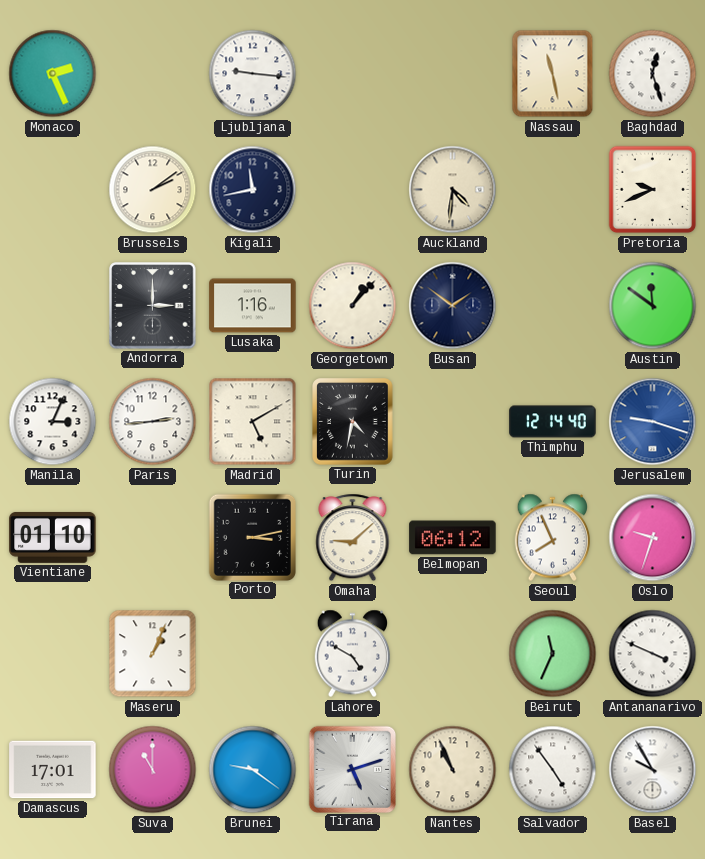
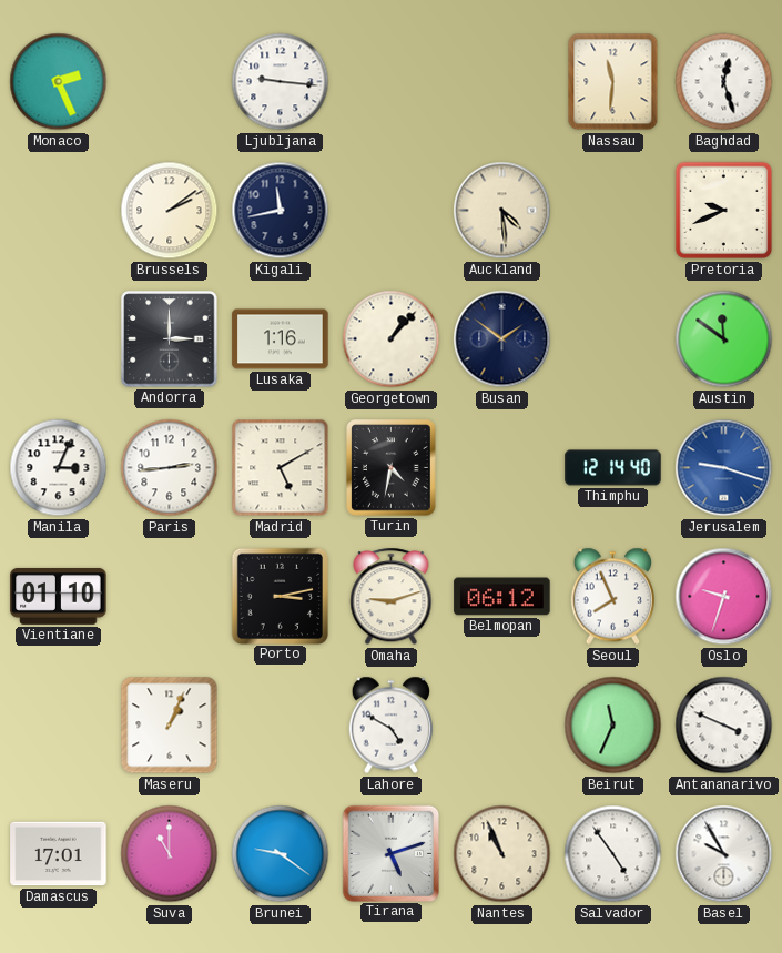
Nassau: 11:28 -> 11:31
Auckland: 4:31 -> 4:29
Omaha: 9:08 -> 9:12
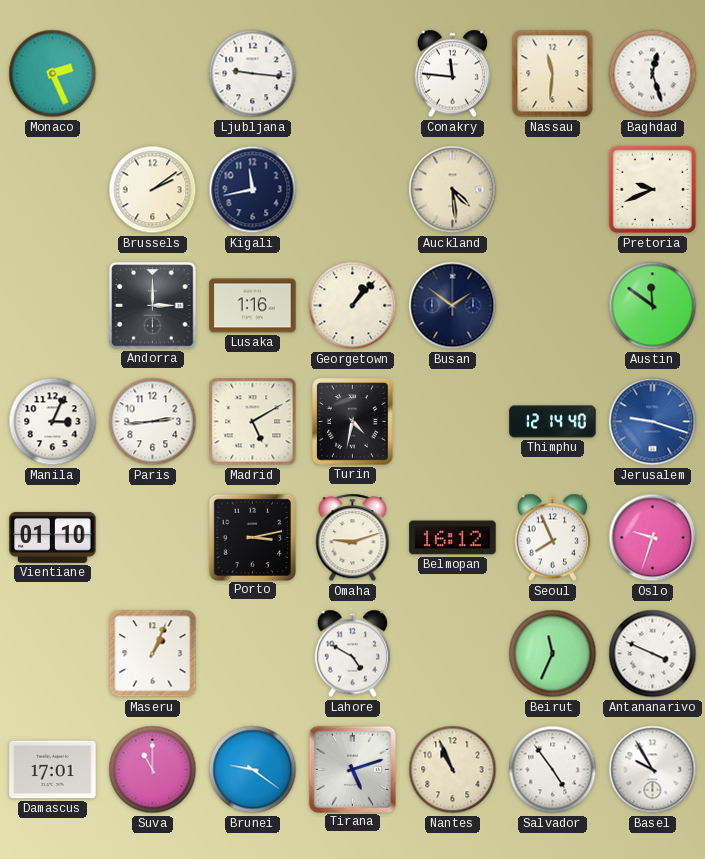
Conakry: none -> 11:46
Belmopan: 06:12 -> 16:12
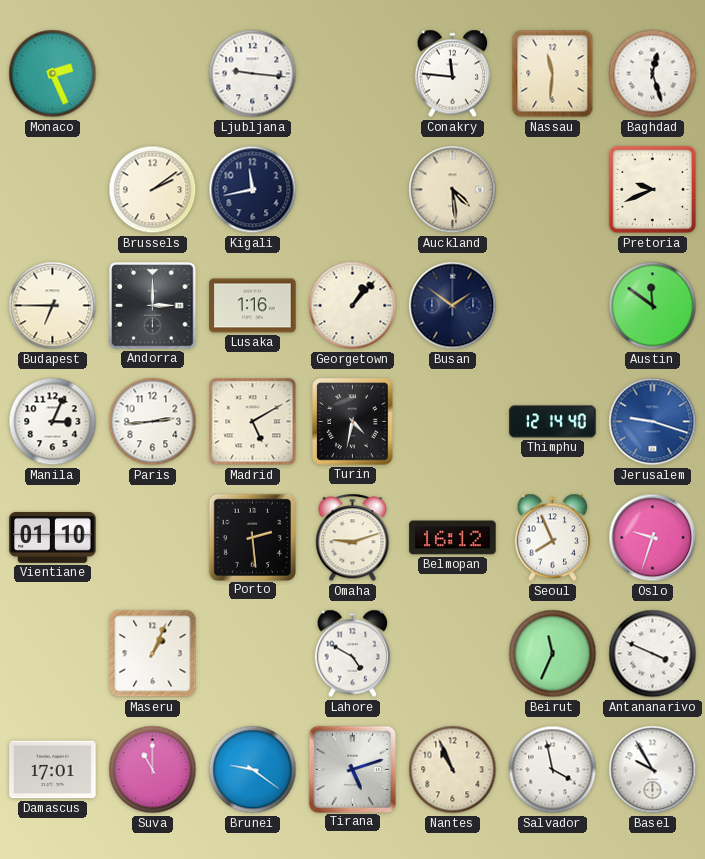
Budapest: none -> 6:45
Porto: 3:13 -> 2:29
Salvador: 4:54 -> 3:58
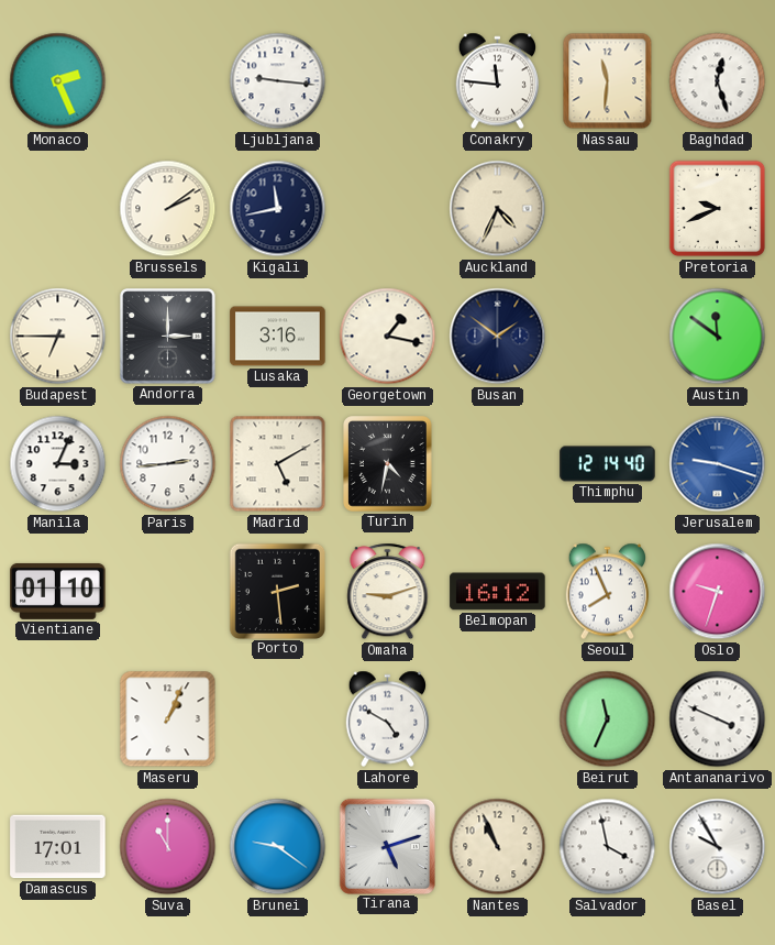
Auckland: 4:29 -> 4:34
Lusaka: 1:16 -> 3:16
Georgetown: 1:07 -> 1:17
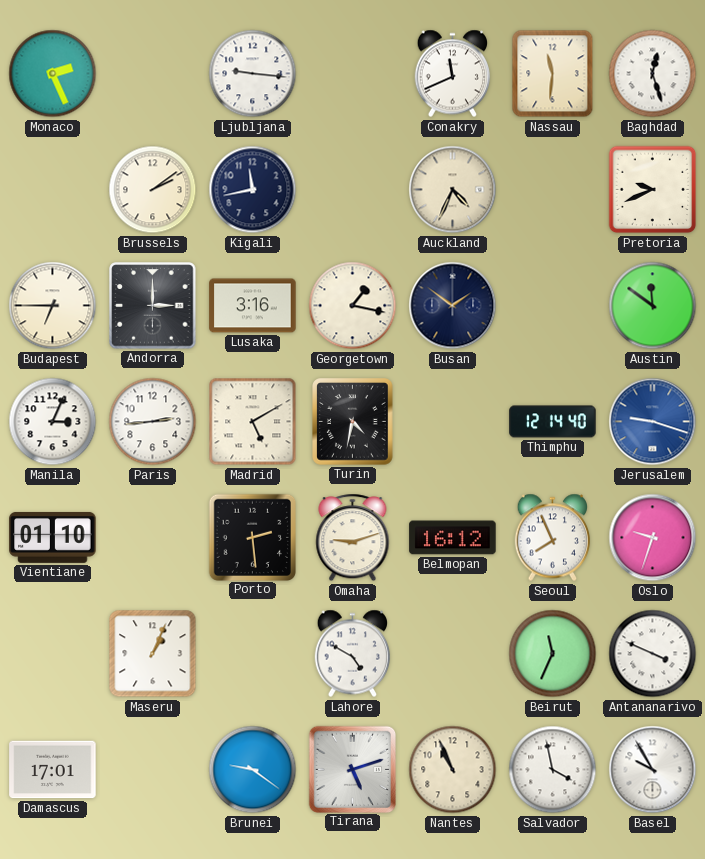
Conakry: 11:46 -> 11:41
Suva: 11:00 -> none
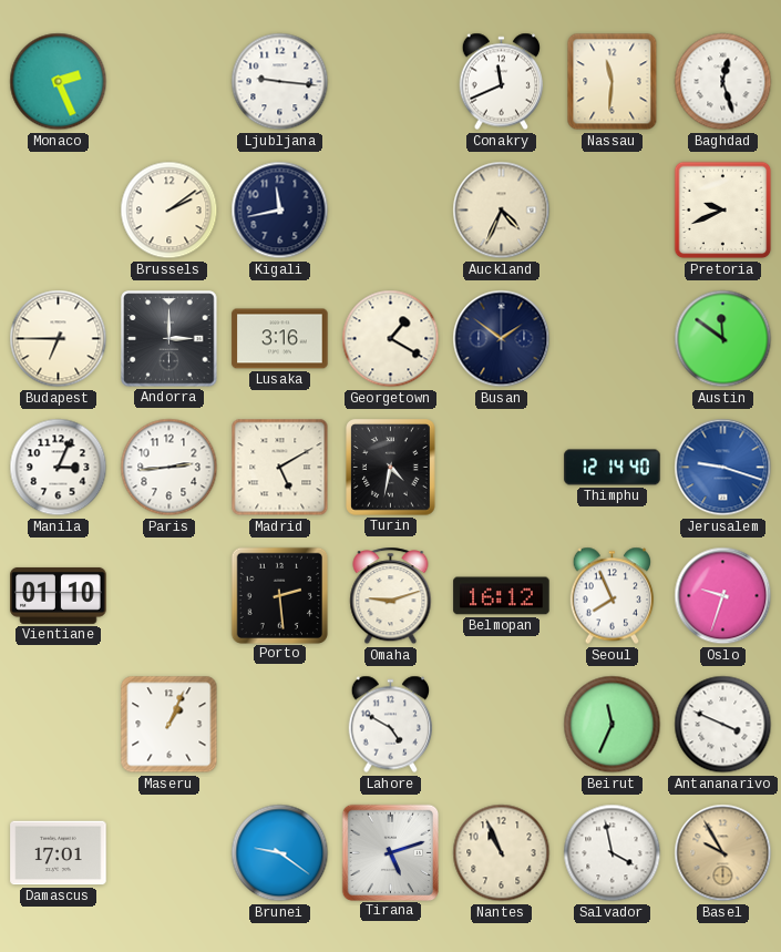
Georgetown: 1:17 -> 1:20
Basel dial: white -> champagne
